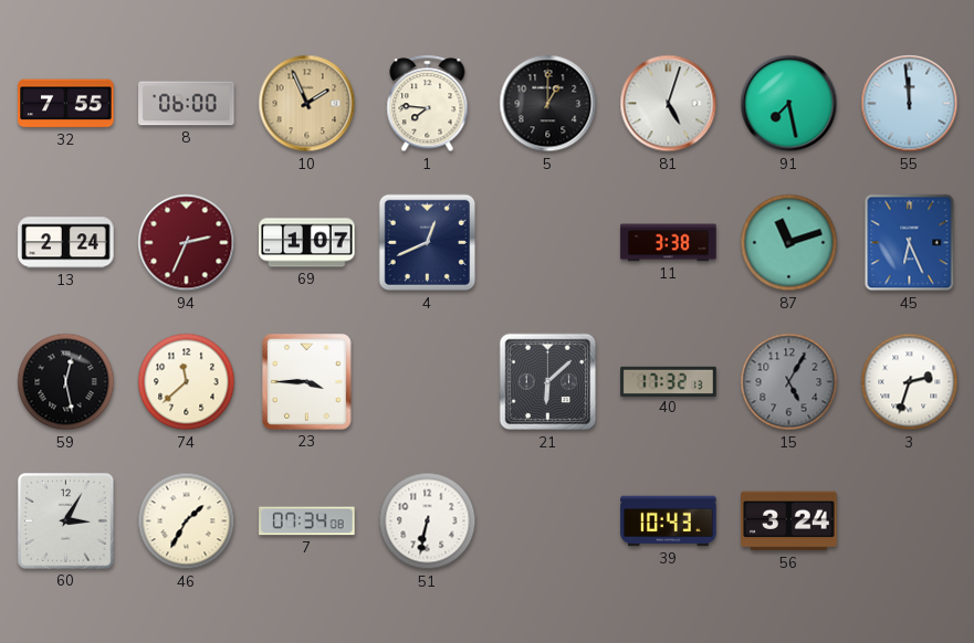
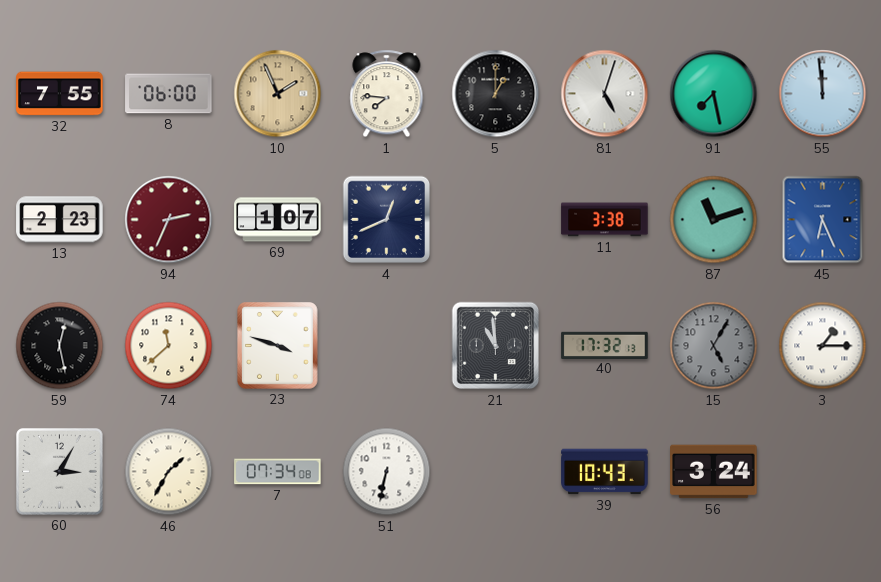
13: 2:24 -> 2:23
23: 3:45 -> 3:48
21: 6:08 -> 10:59
3: 2:33 -> 1:15
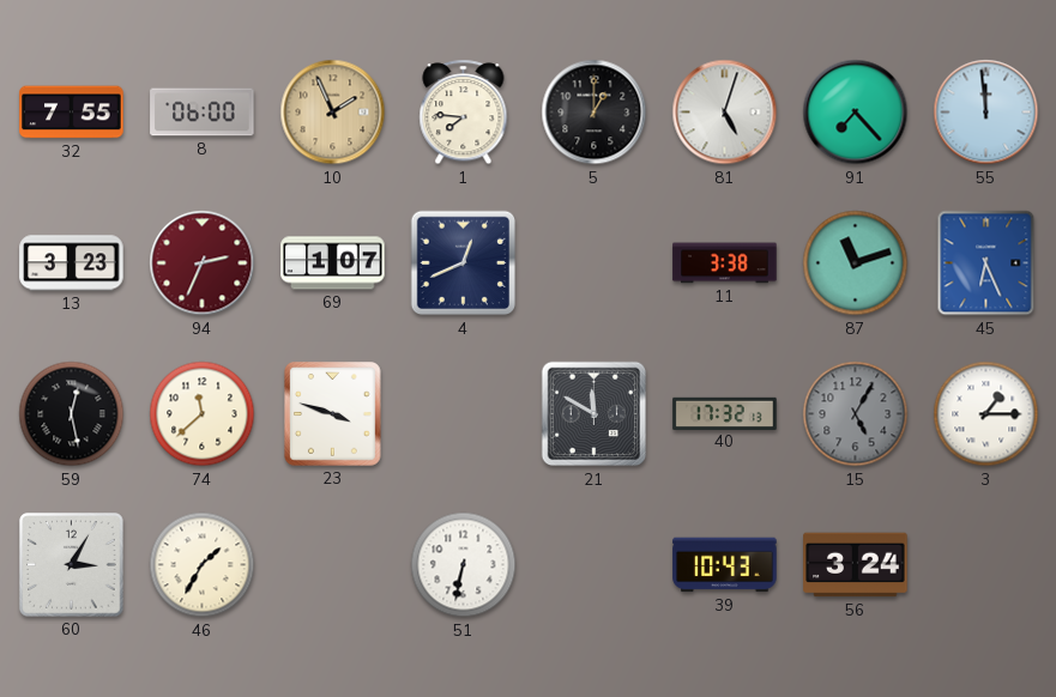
91: 7:28 -> 7:23
13: 2:23 -> 3:23
21: 10:59 -> 11:50
7: 07:34 -> none
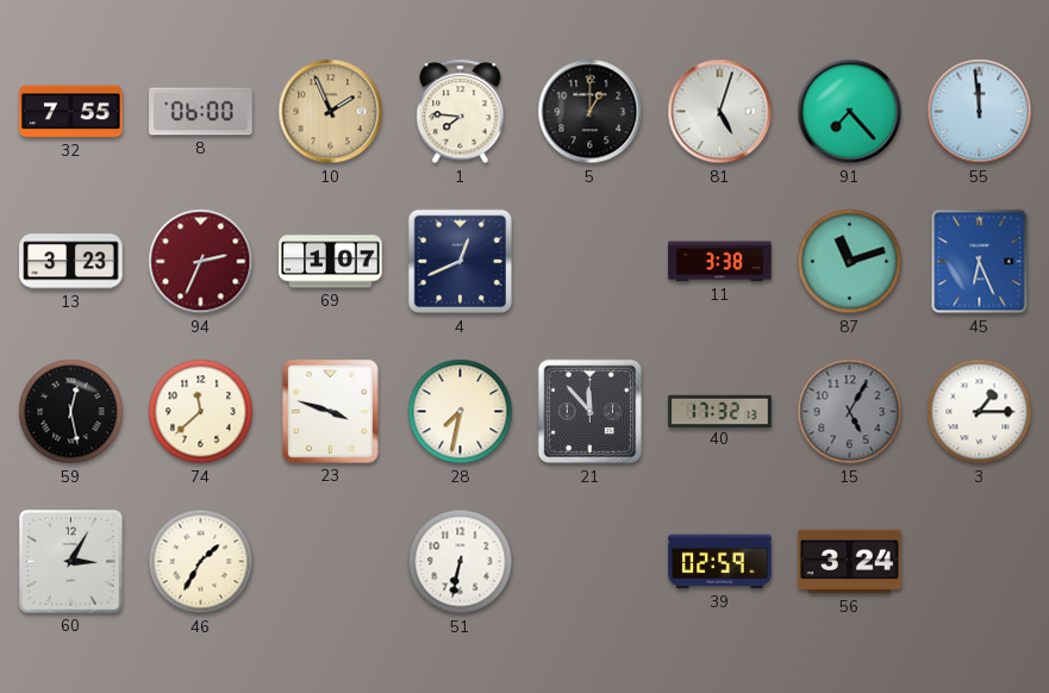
28: none -> 7:32
21: 11:50 -> 11:53
39: 10:43 -> 02:59
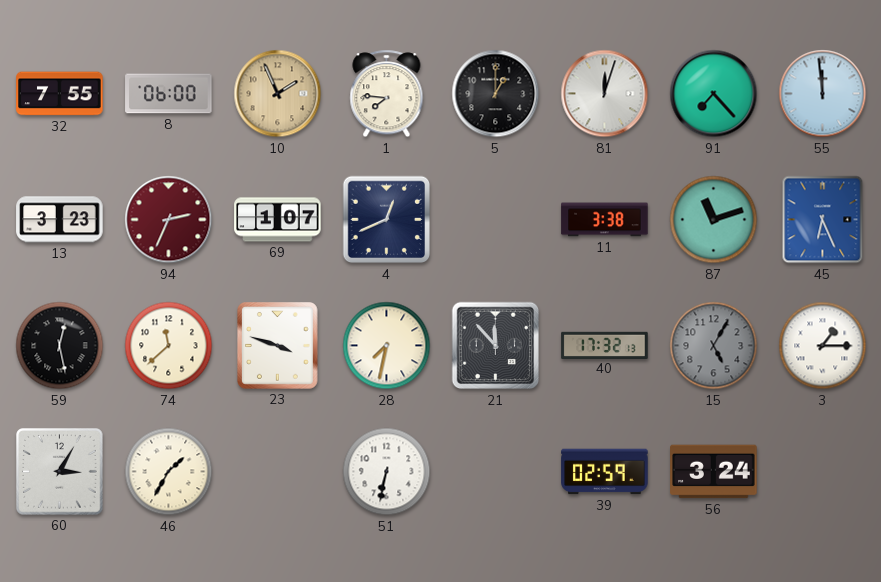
81: 5:03 -> 12:03
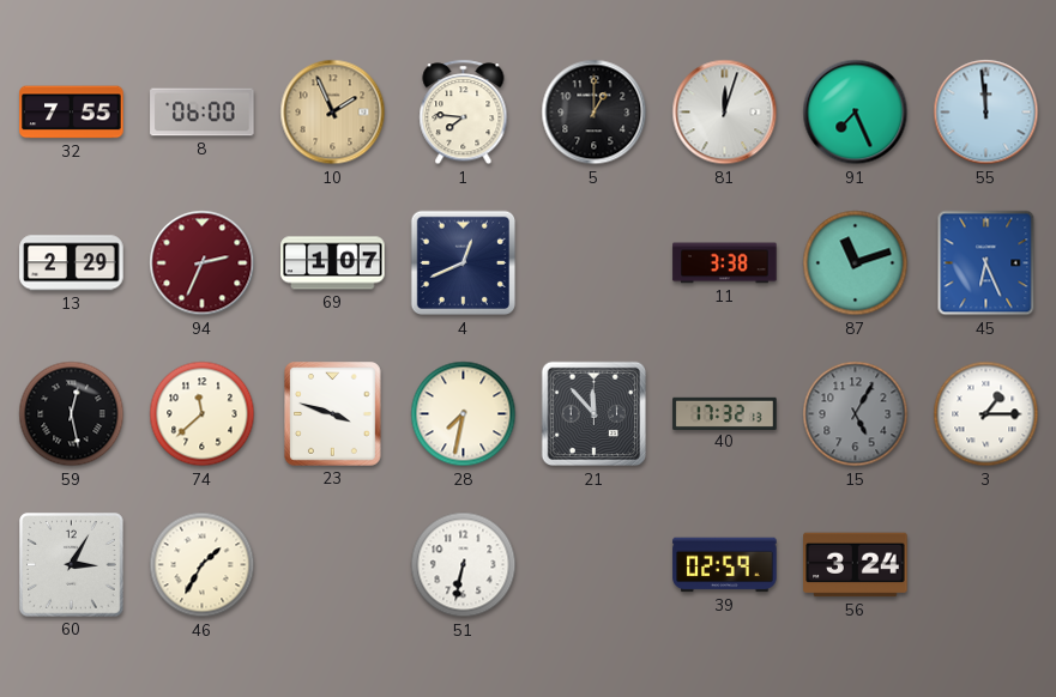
91: 7:23 -> 7:26
13: 3:23 -> 2:29
